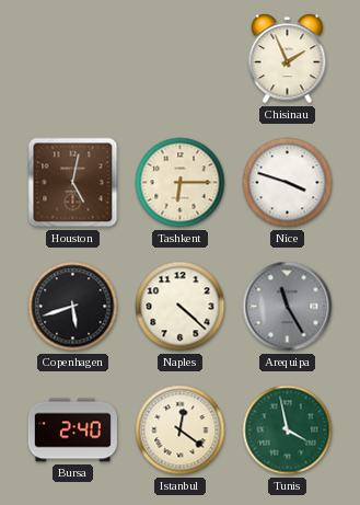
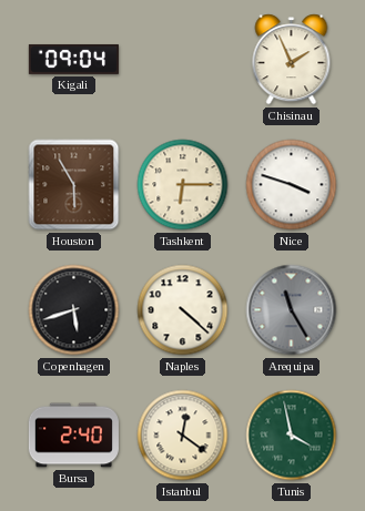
Kigali: none -> 09:04
Houston: 5:02 -> 5:55
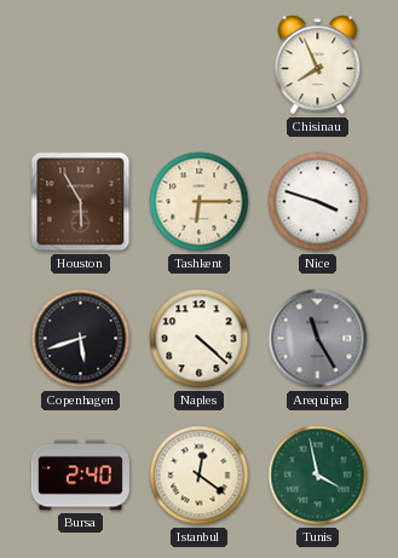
Kigali: 09:04 -> none
Chisinau: 1:56 -> 7:56
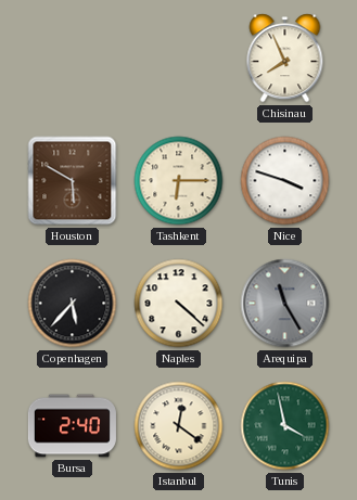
Houston: 5:55 -> 5:50
Copenhagen: 5:42 -> 5:37
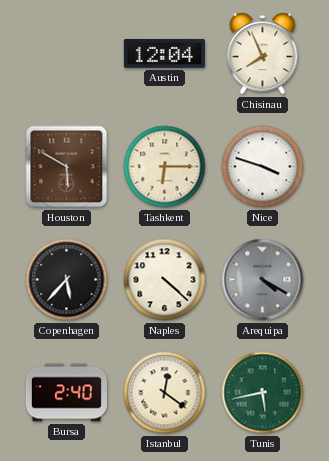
Austin: none -> 12:04
Arequipa: 11:25 -> 4:20
Tunis: 3:58 -> 5:43
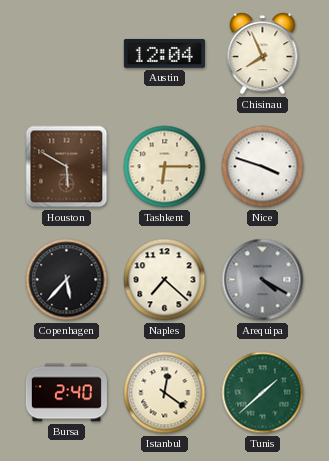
Naples: 4:22 -> 7:22
Tunis: 5:43 -> 1:38
